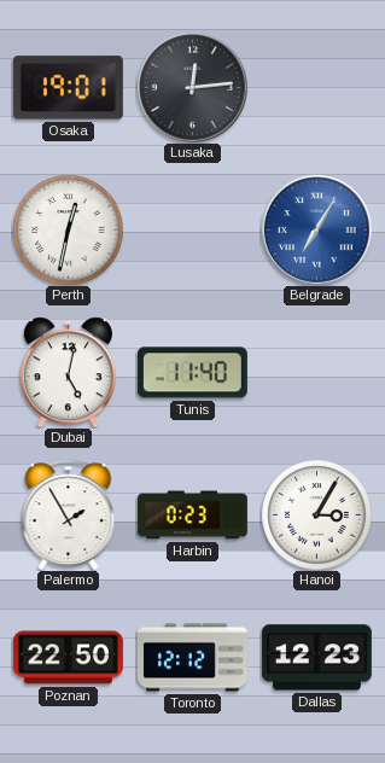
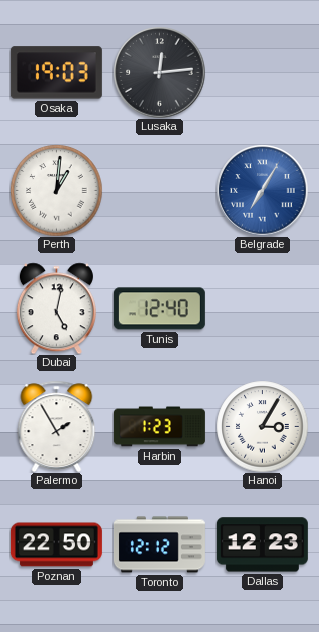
Osaka: 19:01 -> 19:03
Perth: 12:32 -> 1:01
Tunis: 11:40 -> 12:40
Harbin: 0:23 -> 1:23
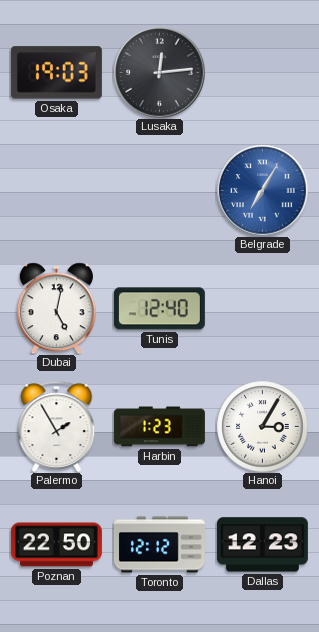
Perth: 1:01 -> none
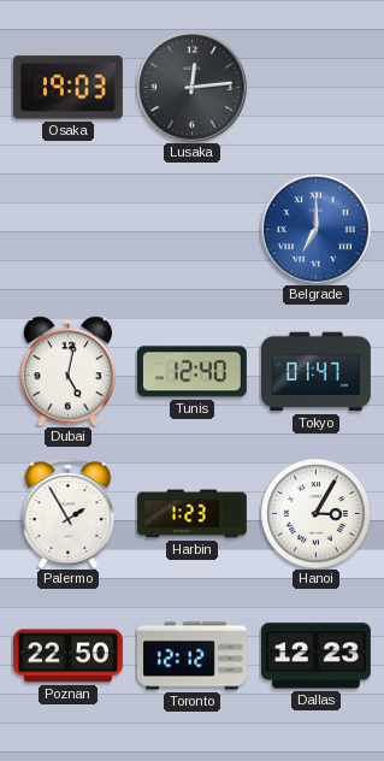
Belgrade: 7:05 -> 7:00
Tokyo: none -> 01:47
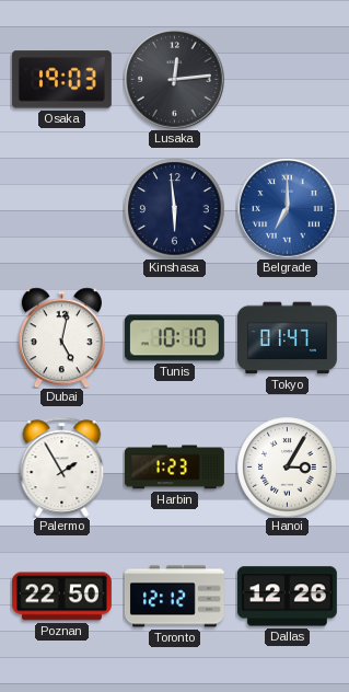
Kinshasa: none -> 5:59
Tunis: 12:40 -> 10:10
Dallas: 12:23 -> 12:26
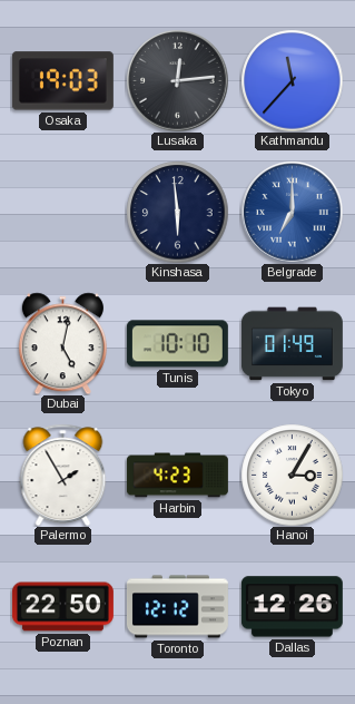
Kathmandu: none -> 11:37
Tokyo: 01:47 -> 01:49
Harbin: 1:23 -> 4:23
